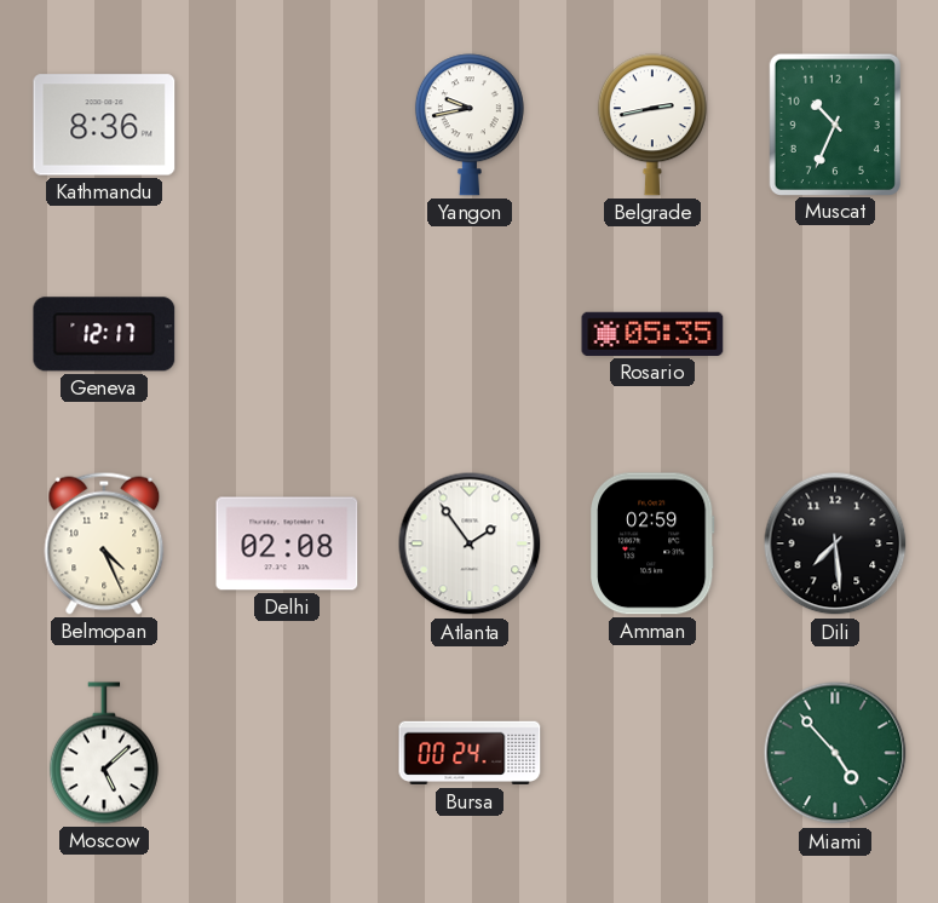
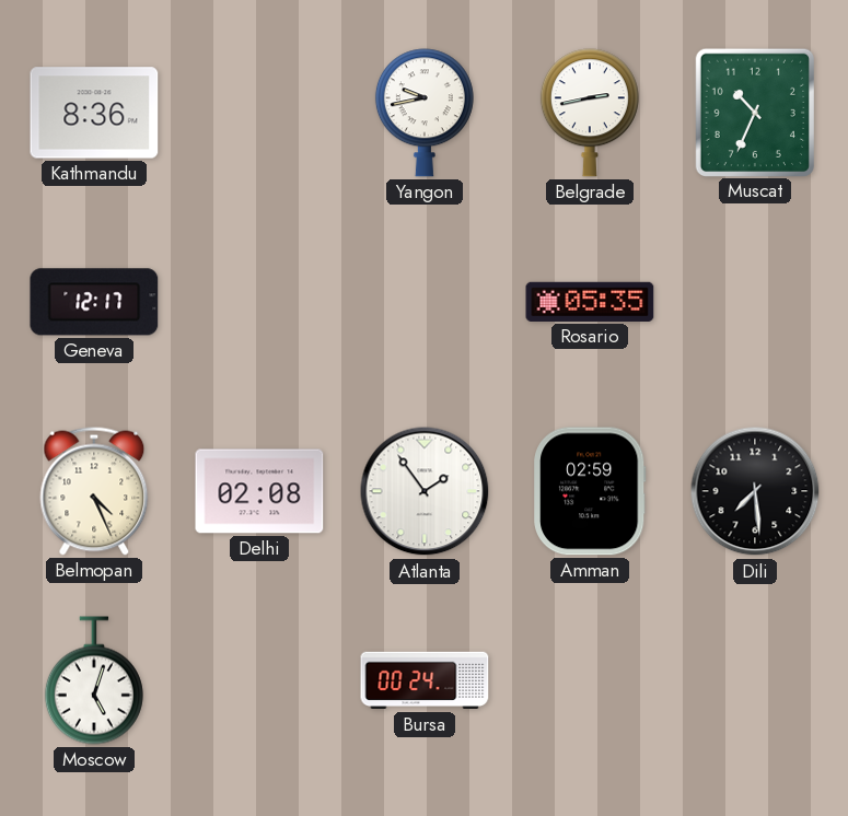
Moscow: 5:08 -> 5:03
Miami: 4:53 -> none
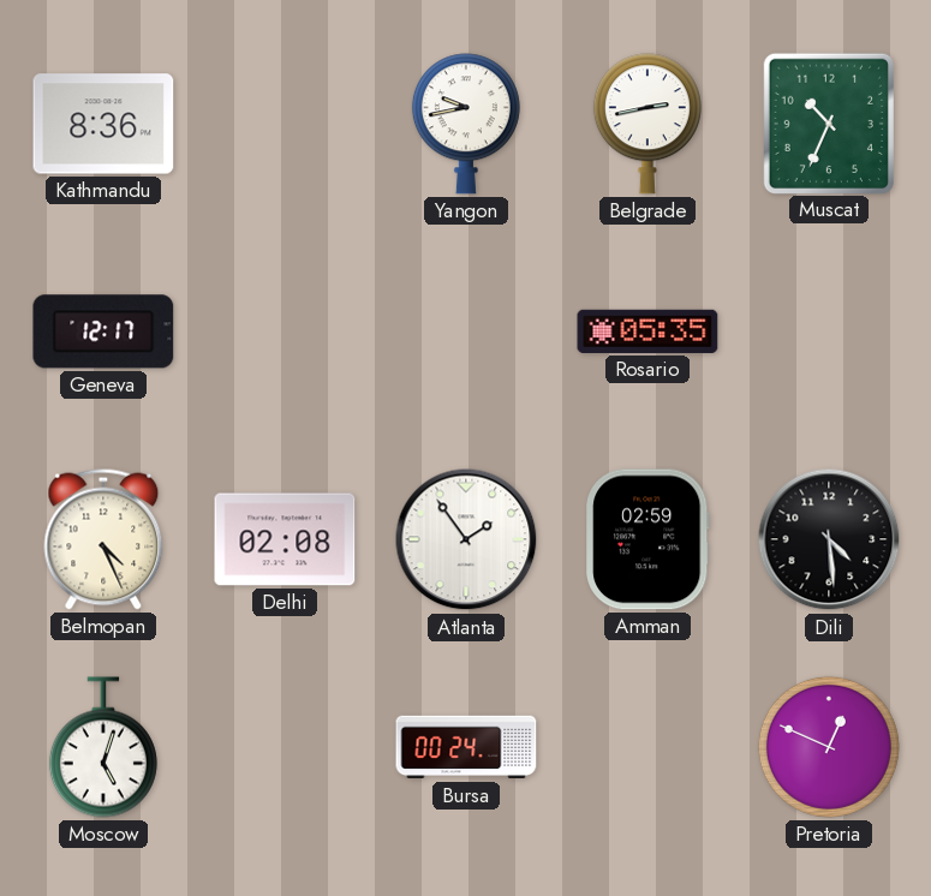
Dili: 7:29 -> 4:29
Pretoria: none -> 12:49
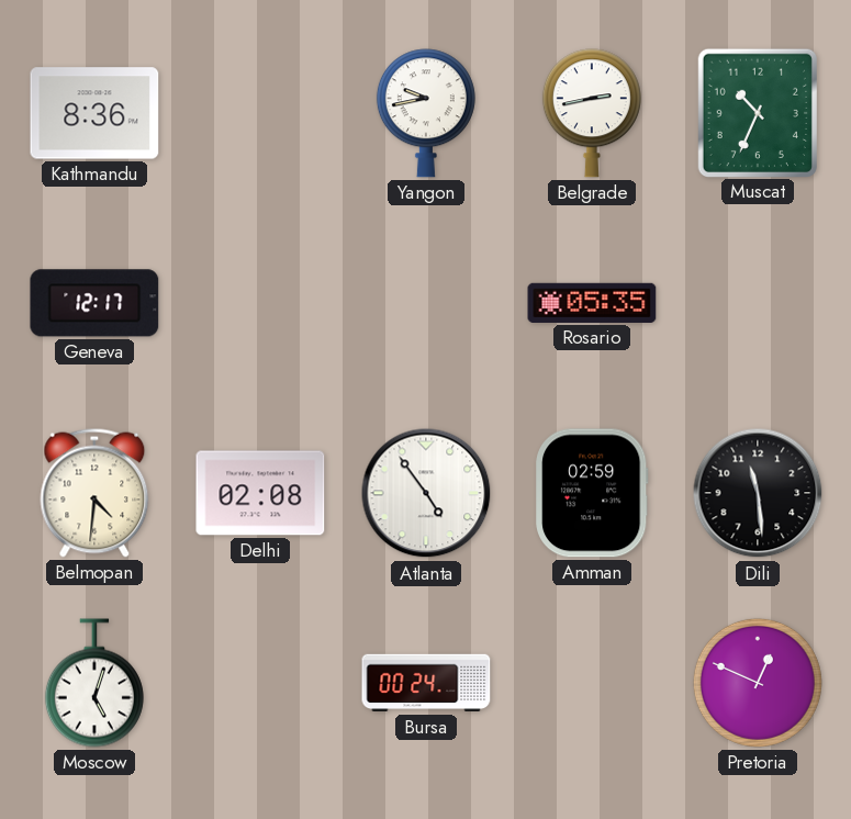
Belmopan: 4:26 -> 4:31
Atlanta: 1:54 -> 4:54
Dili: 4:29 -> 11:29
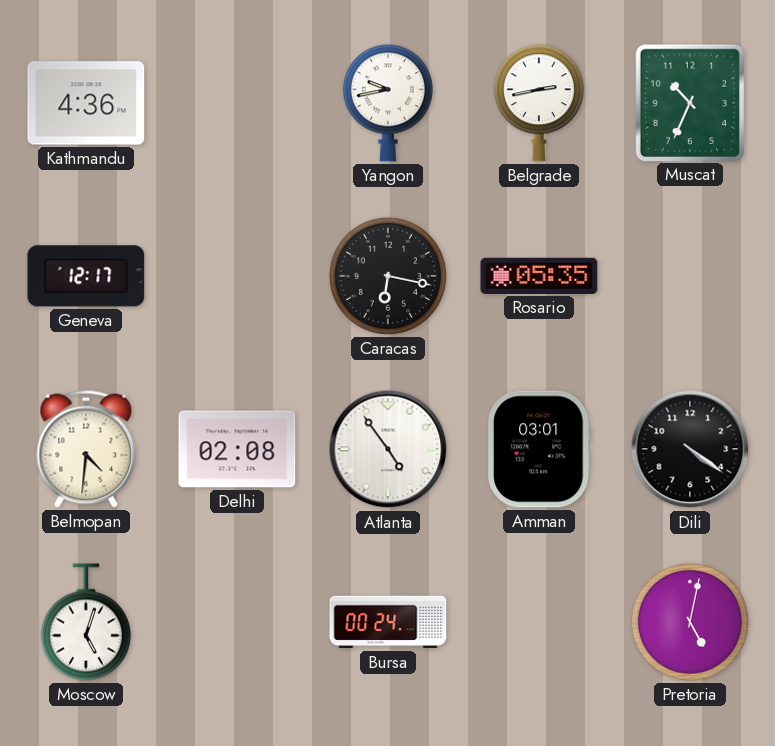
Kathmandu: 8:36 -> 4:36
Caracas: none -> 6:17
Amman: 02:59 -> 03:01
Dili: 11:29 -> 4:21
Pretoria: 12:49 -> 5:02
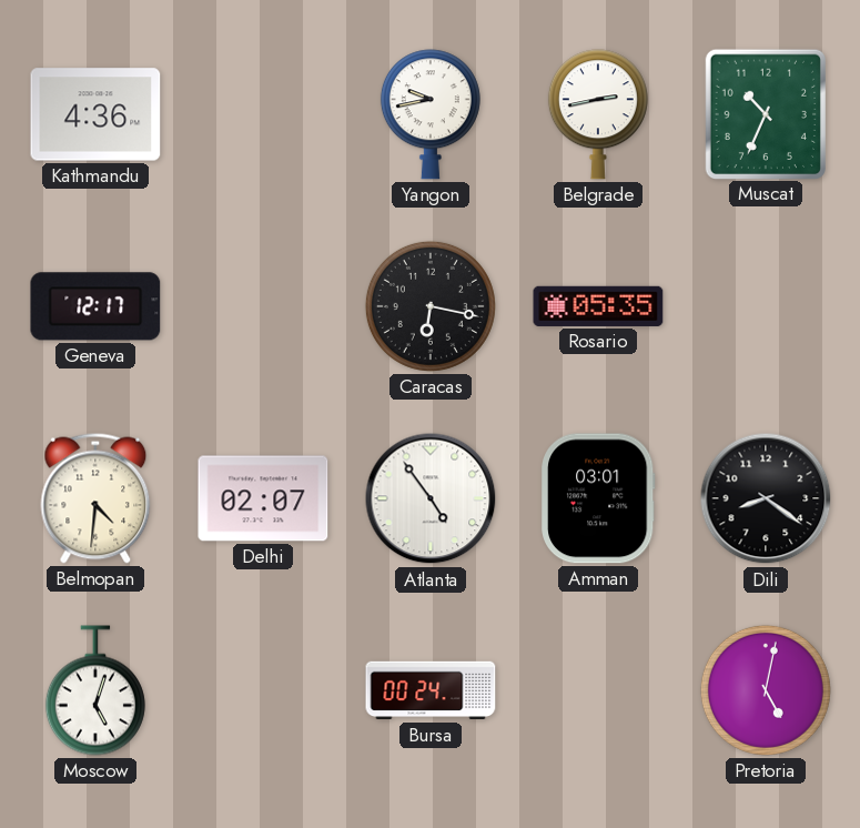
Delhi: 02:08 -> 02:07
Dili: 4:21 -> 8:21
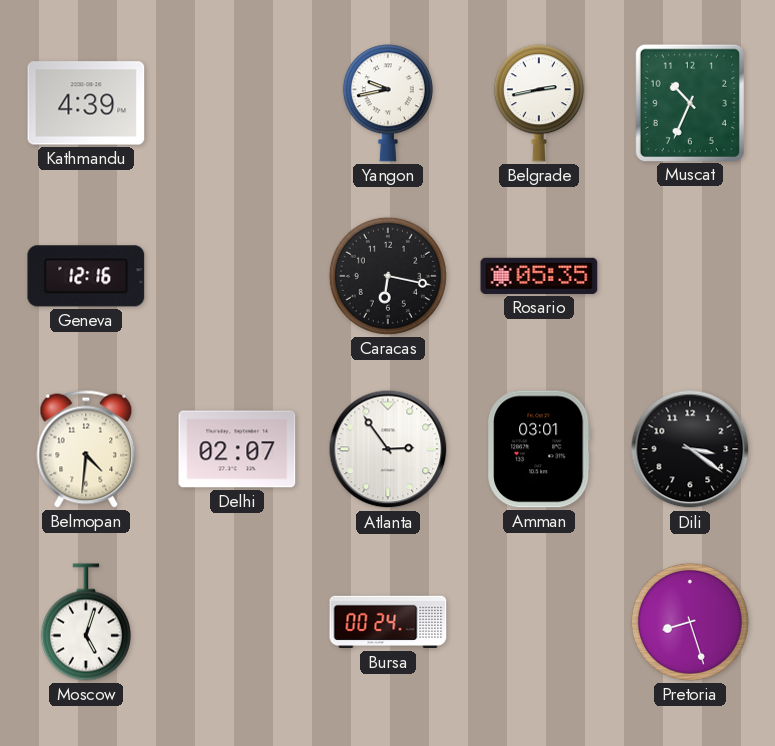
Kathmandu: 4:36 -> 4:39
Geneva: 12:17 -> 12:16
Atlanta: 4:54 -> 2:54
Dili: 8:21 -> 3:21
Pretoria: 5:02 -> 8:27
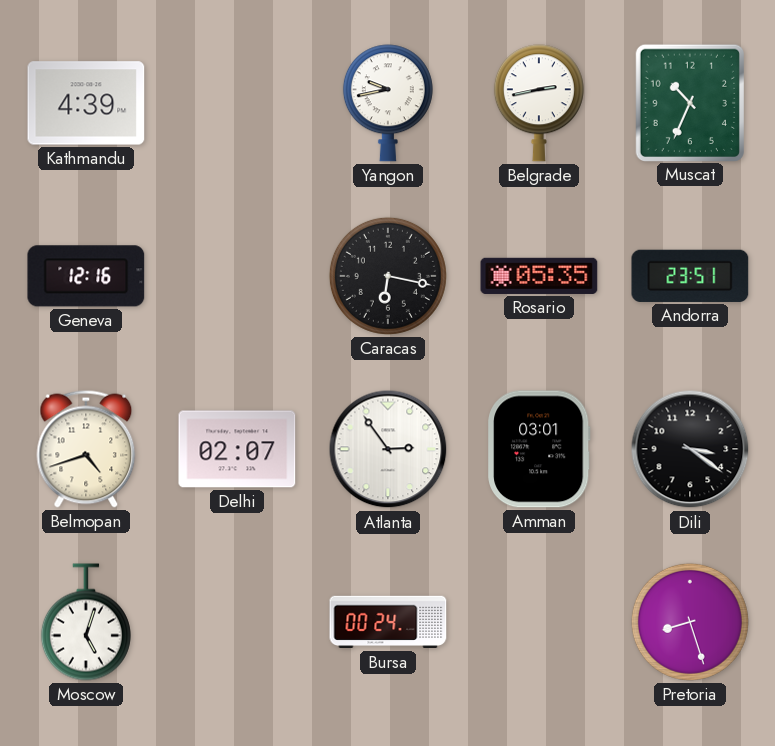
Andorra: none -> 23:51
Belmopan: 4:31 -> 4:42
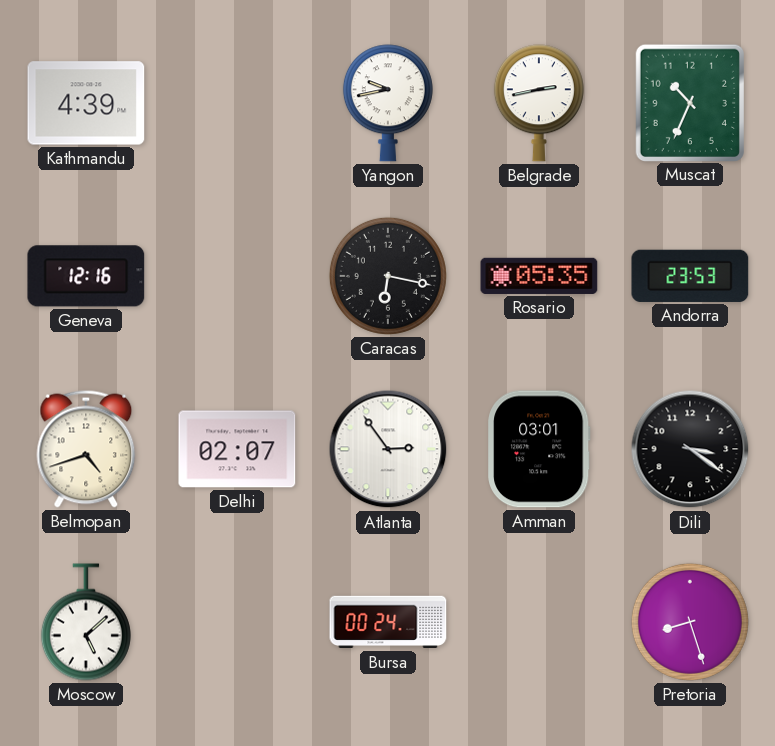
Andorra: 23:51 -> 23:53
Moscow: 5:03 -> 5:08
